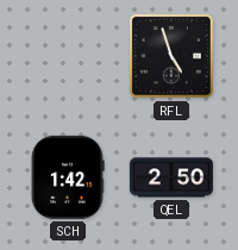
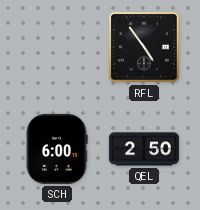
RFL: 4:57 -> 4:54
SCH: 1:42 -> 6:00
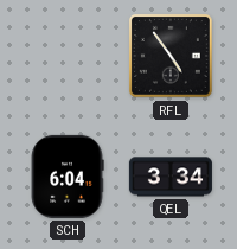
SCH: 6:00 -> 6:04
QEL: 2:50 -> 3:34
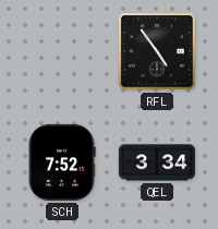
SCH: 6:04 -> 7:52
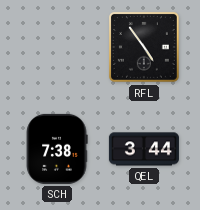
SCH: 7:52 -> 7:38
QEL: 3:34 -> 3:44
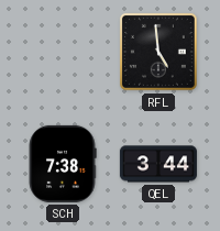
RFL: 4:54 -> 4:59
